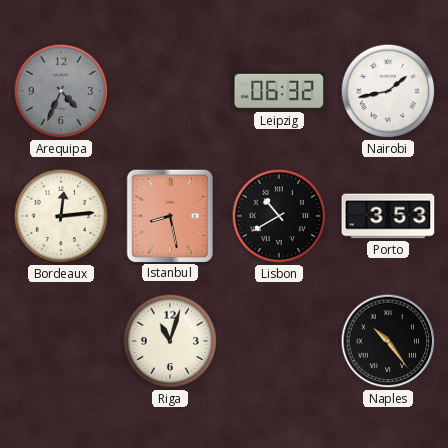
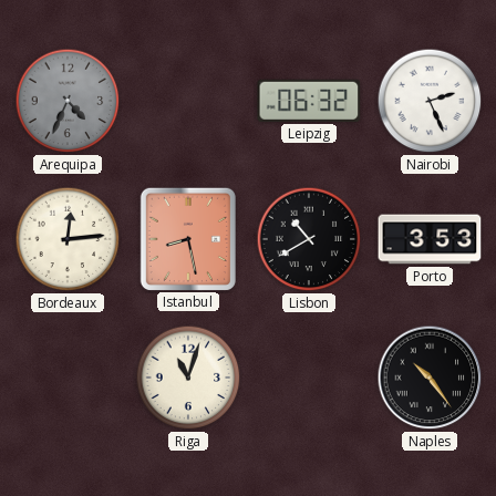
Nairobi: 1:43 -> 2:26
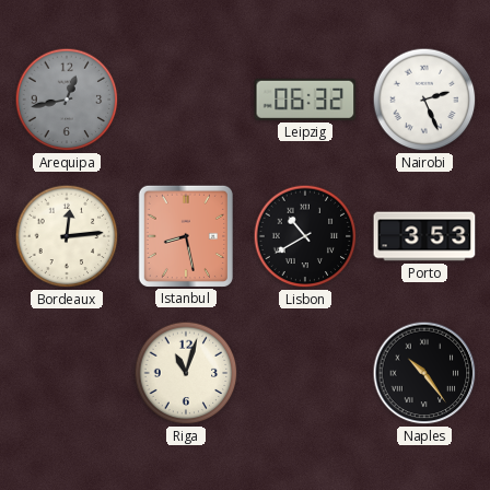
Arequipa: 4:34 -> 12:43
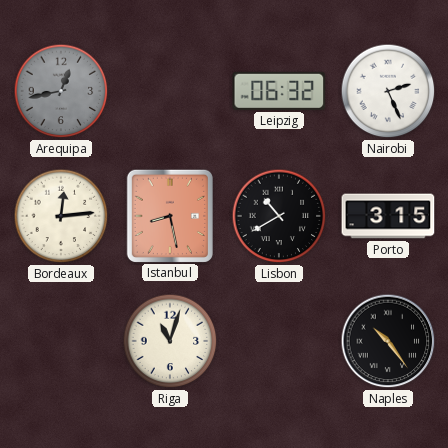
Porto: 3:53 -> 3:15
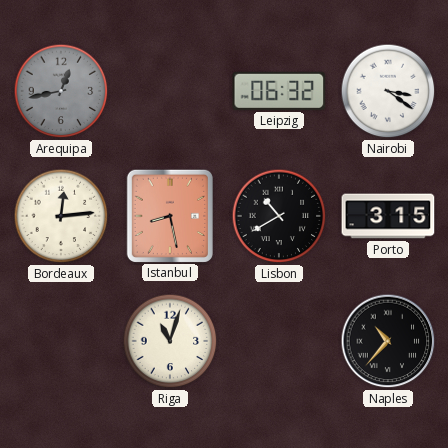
Nairobi: 2:26 -> 3:21
Naples: 10:24 -> 10:37
